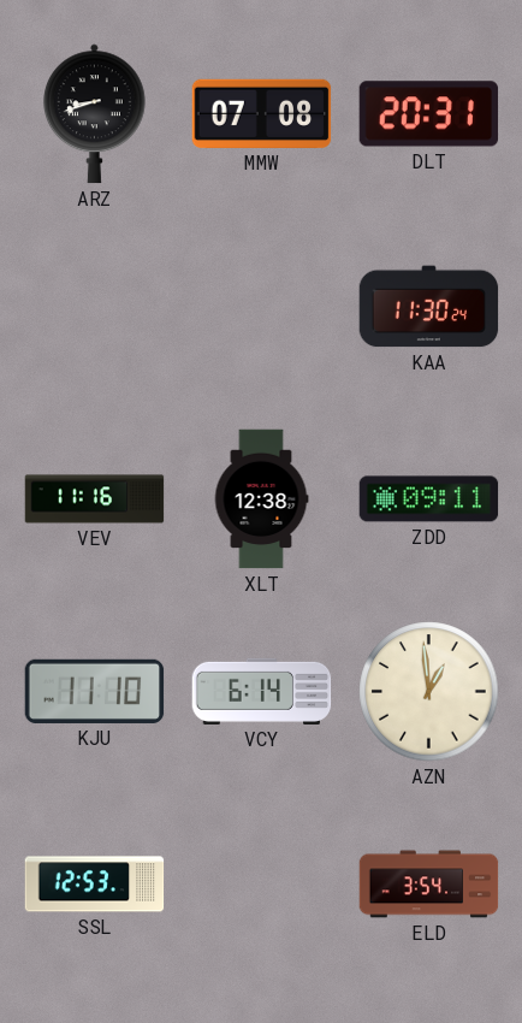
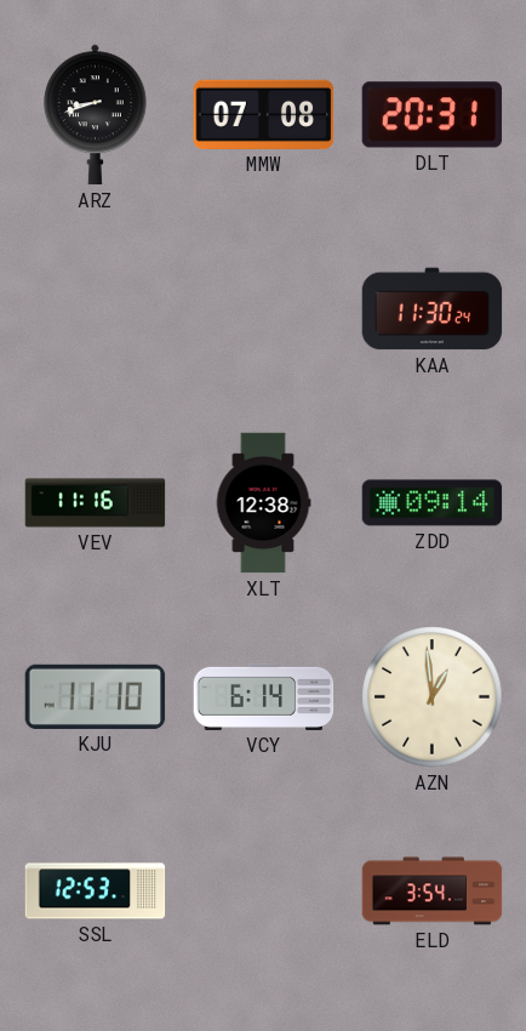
ZDD: 09:11 -> 09:14
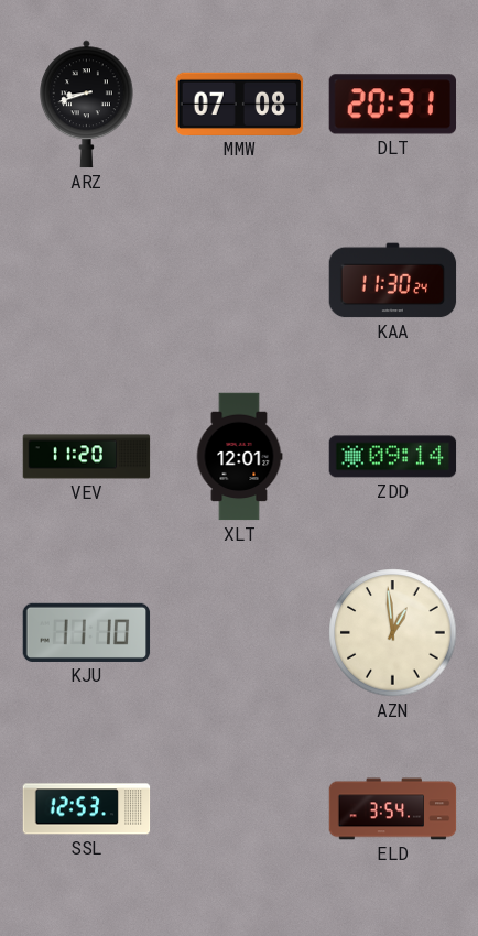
VEV: 11:16 -> 11:20
XLT: 12:38 -> 12:01
VCY: 6:14 -> none
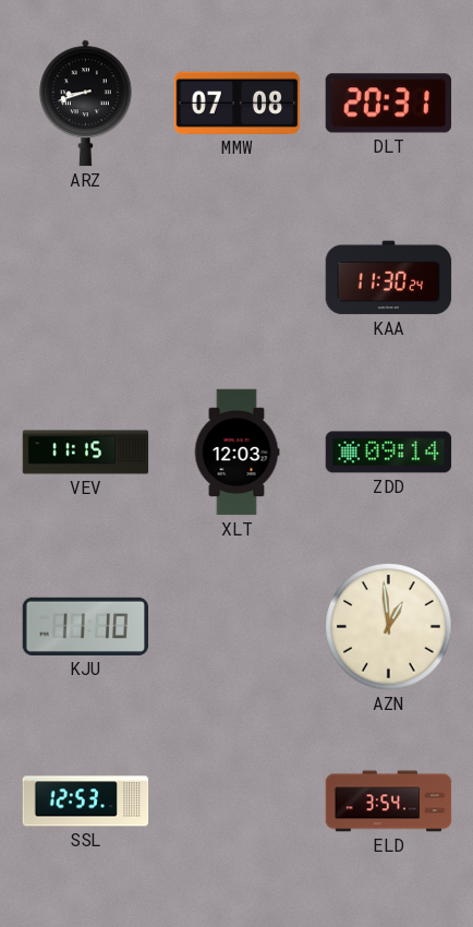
VEV: 11:20 -> 11:15
XLT: 12:01 -> 12:03
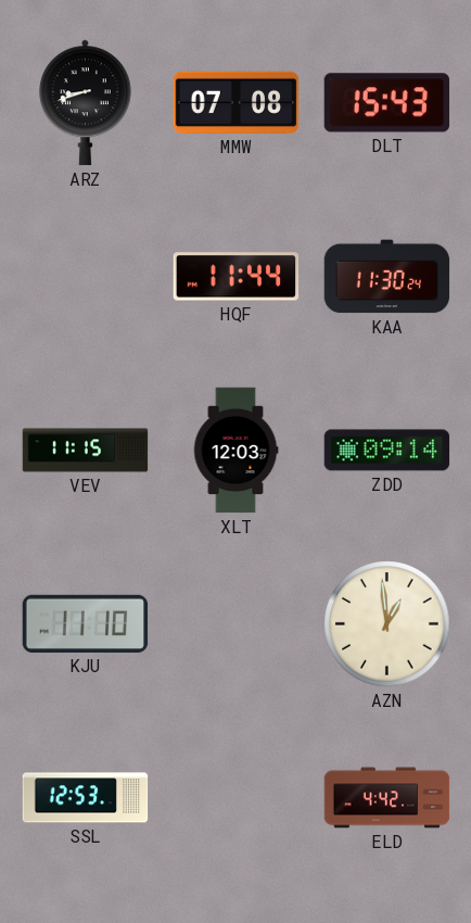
DLT: 20:31 -> 15:43
HQF: none -> 11:44
ELD: 3:54 -> 4:42
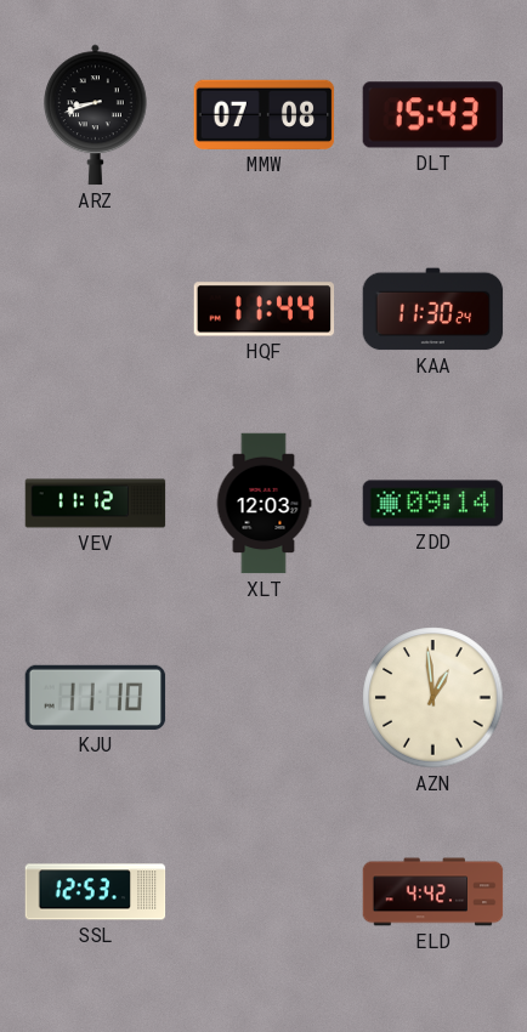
VEV: 11:15 -> 11:12
